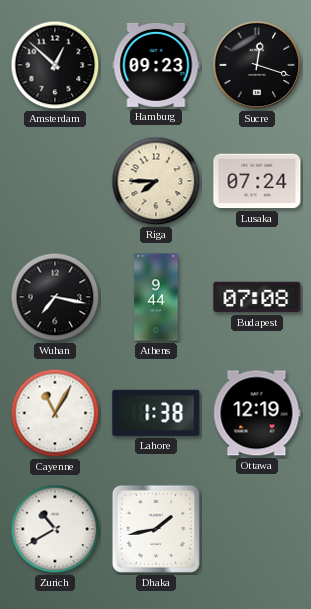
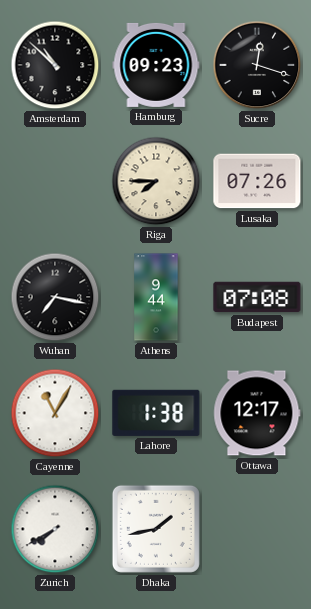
Amsterdam: 12:52 -> 10:52
Lusaka: 07:24 -> 07:26
Ottawa: 12:19 -> 12:17
Zurich: 10:40 -> 7:40
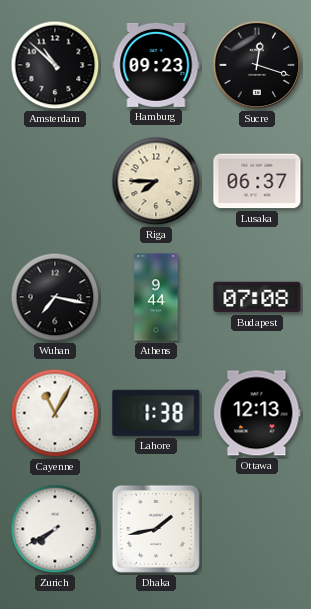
Lusaka: 07:26 -> 06:37
Ottawa: 12:17 -> 12:13
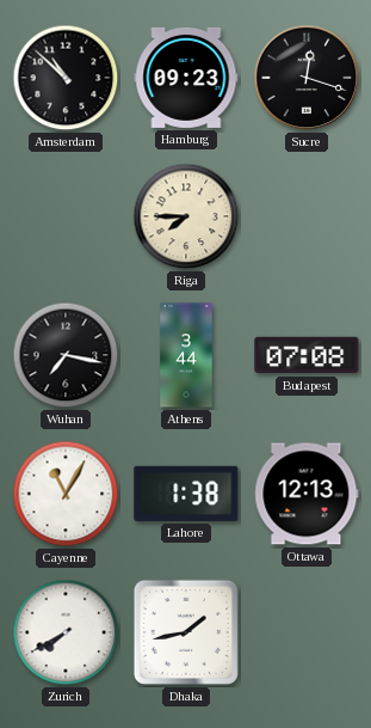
Lusaka: 06:37 -> none
Athens: 9:44 -> 3:44
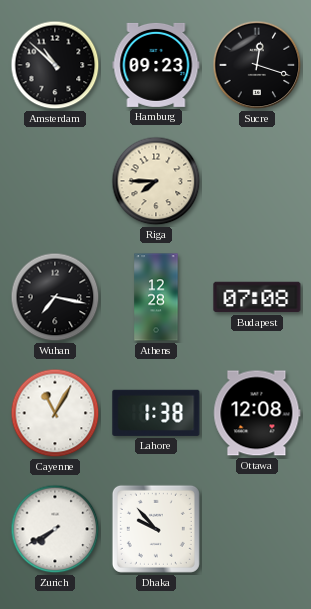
Athens: 3:44 -> 12:28
Ottawa: 12:13 -> 12:08
Dhaka: 1:43 -> 9:53
